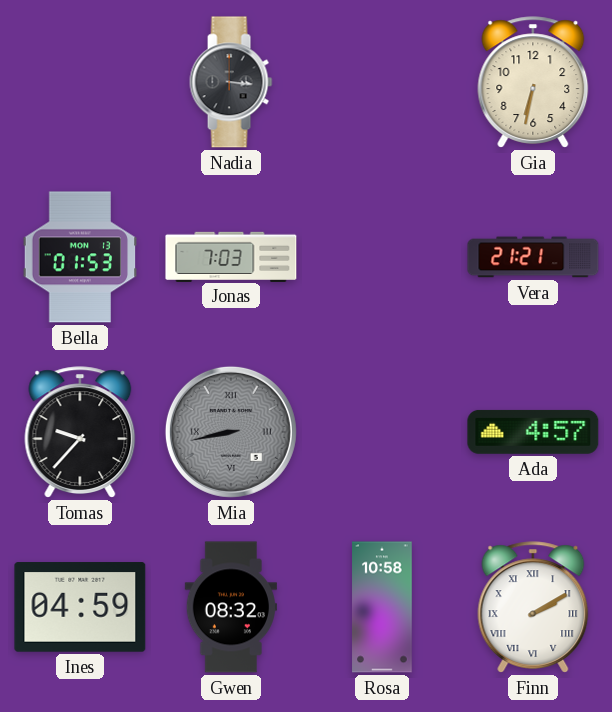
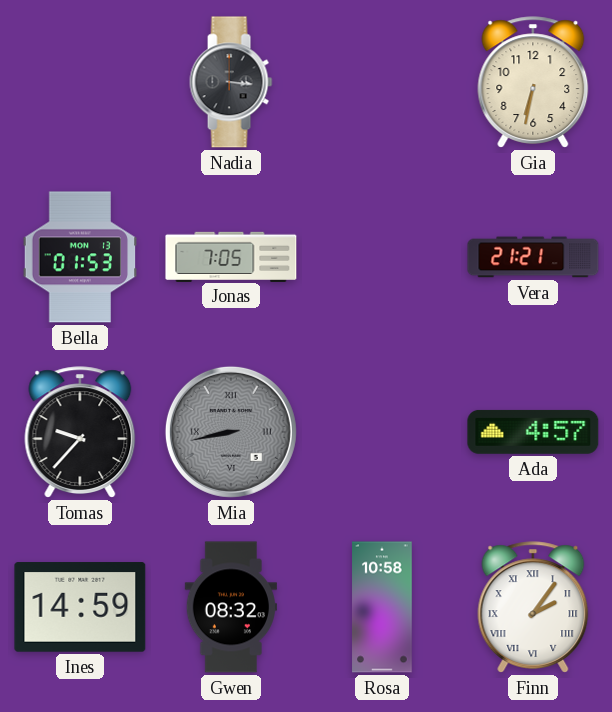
Jonas: 7:03 -> 7:05
Ines: 04:59 -> 14:59
Finn: 2:10 -> 2:06
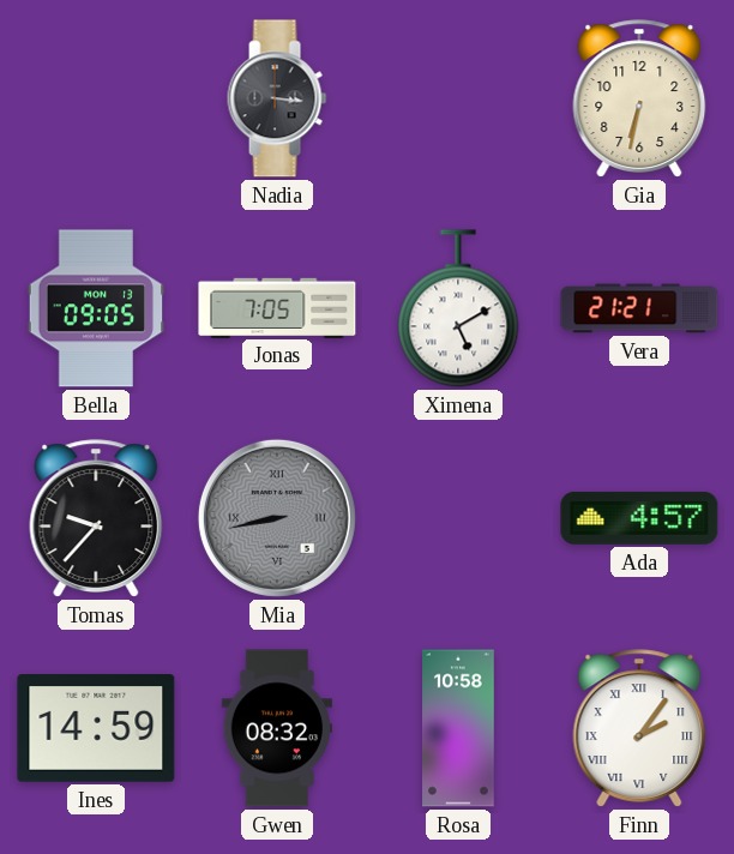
Bella: 01:53 -> 09:05
Ximena: none -> 5:10
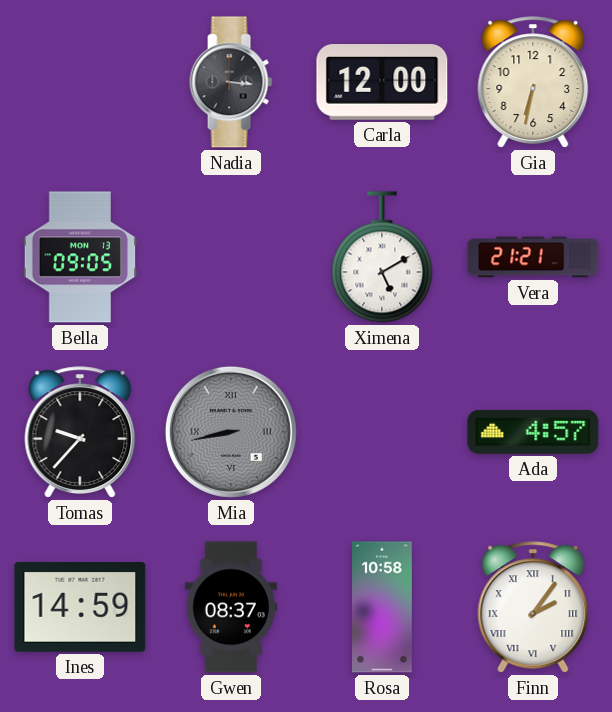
Carla: none -> 12:00
Jonas: 7:05 -> none
Gwen: 08:32 -> 08:37
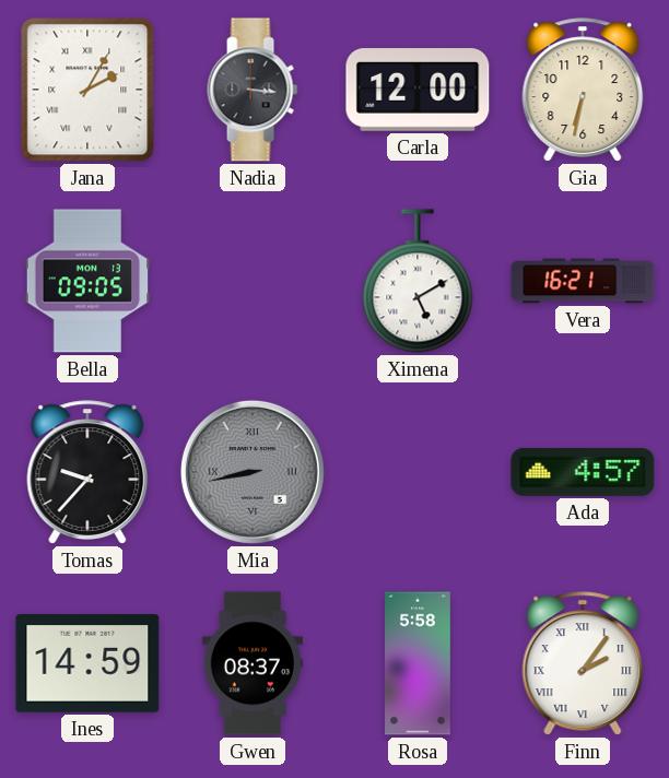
Jana: none -> 2:05
Vera: 21:21 -> 16:21
Rosa: 10:58 -> 5:58
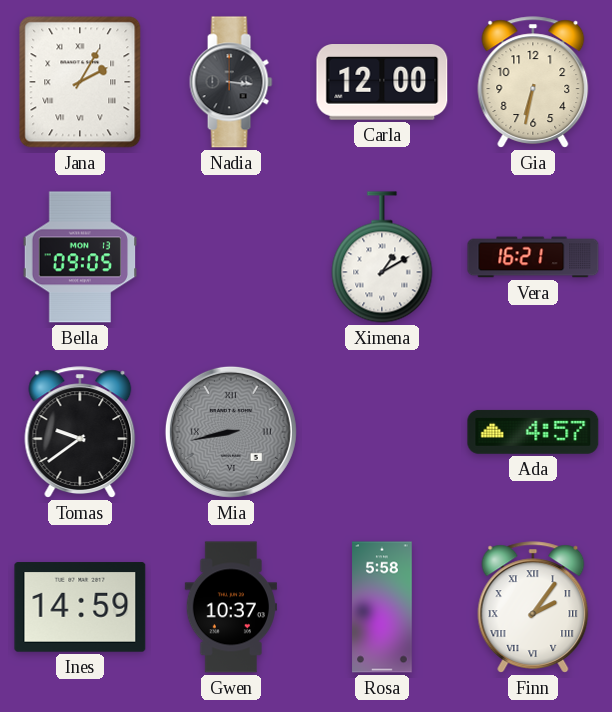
Ximena: 5:10 -> 1:10
Tomas: 9:37 -> 9:39
Gwen: 08:37 -> 10:37
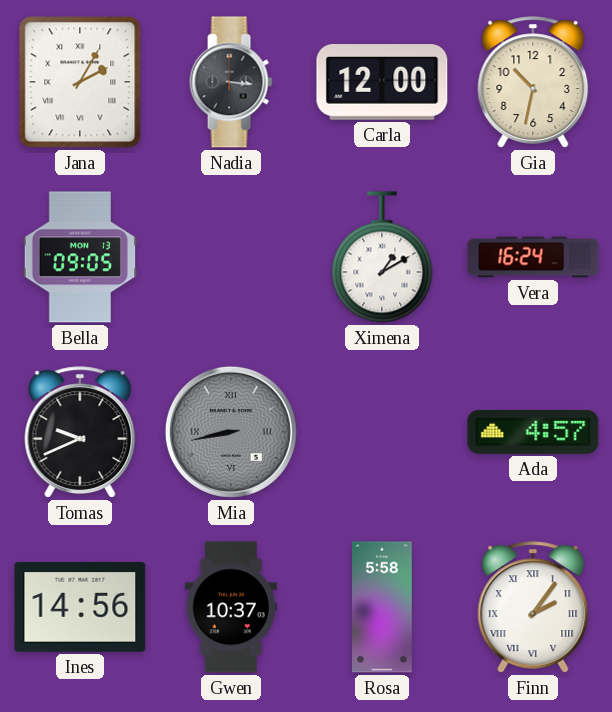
Gia: 6:32 -> 10:32
Vera: 16:21 -> 16:24
Tomas: 9:39 -> 9:41
Ines: 14:59 -> 14:56
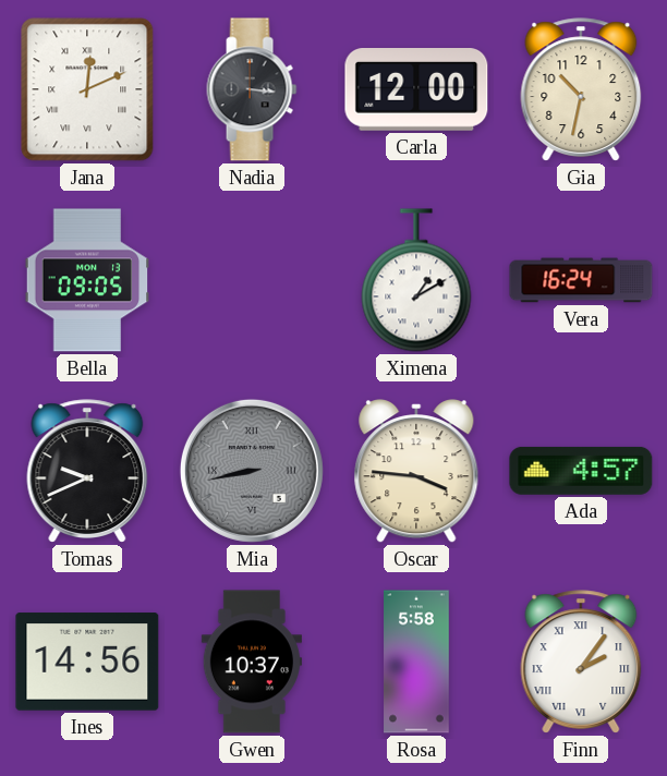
Jana: 2:05 -> 12:11
Oscar: none -> 3:46
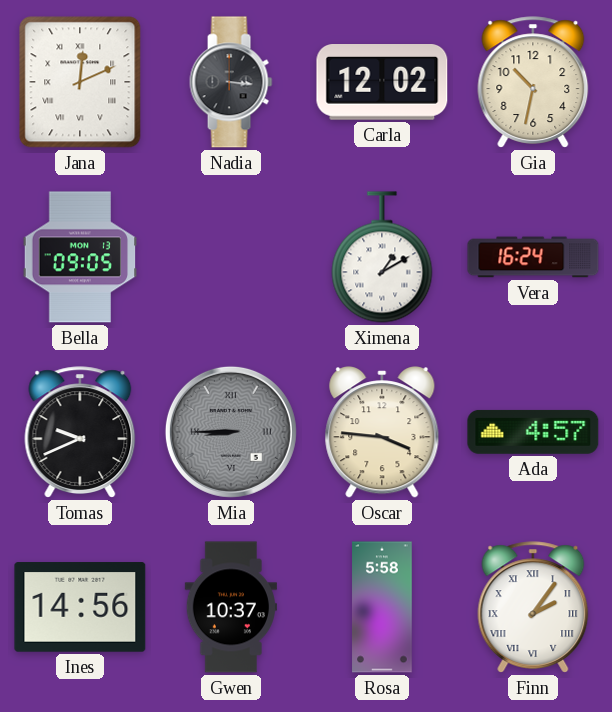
Carla: 12:00 -> 12:02
Mia: 8:43 -> 8:45
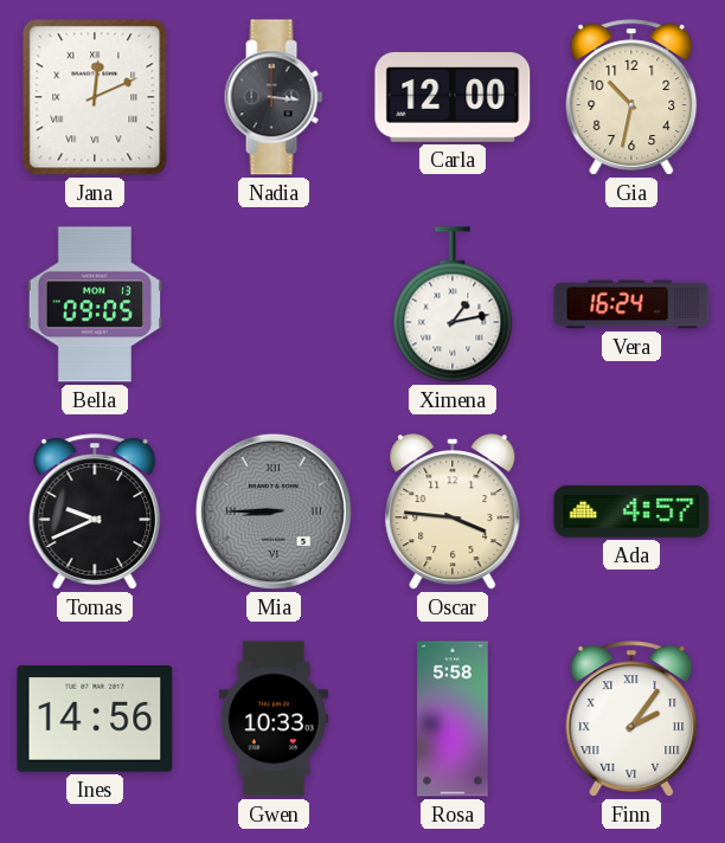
Carla: 12:02 -> 12:00
Ximena: 1:10 -> 1:13
Gwen: 10:37 -> 10:33
